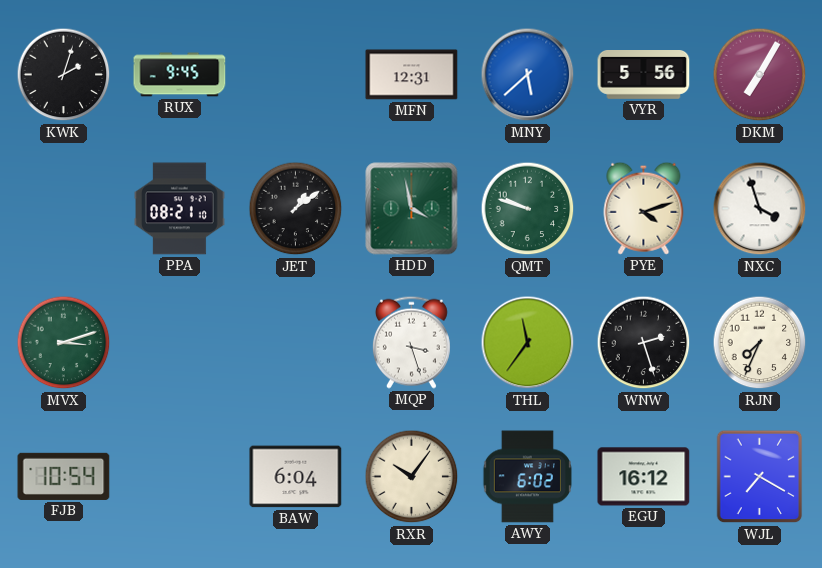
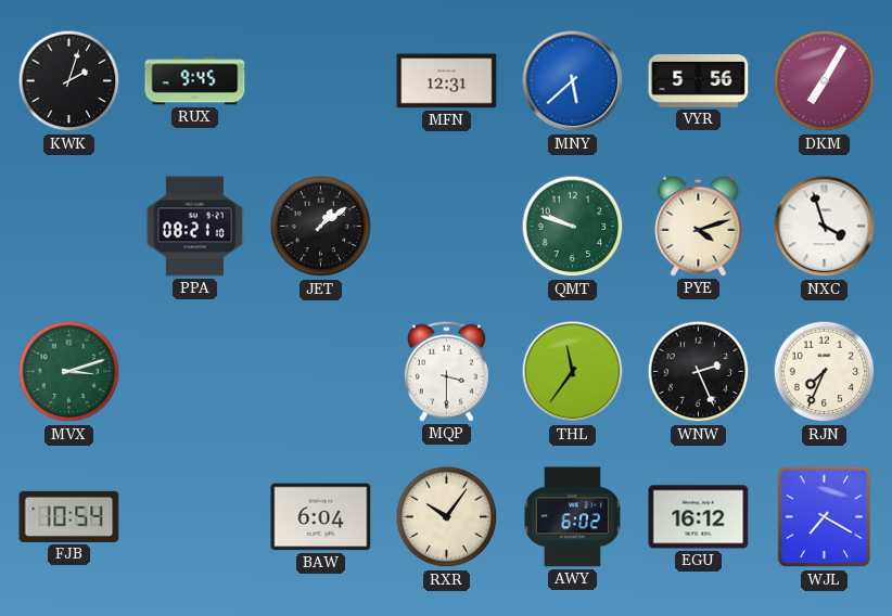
HDD: 3:58 -> none
MQP: 3:27 -> 3:30
WNW: 2:27 -> 2:26
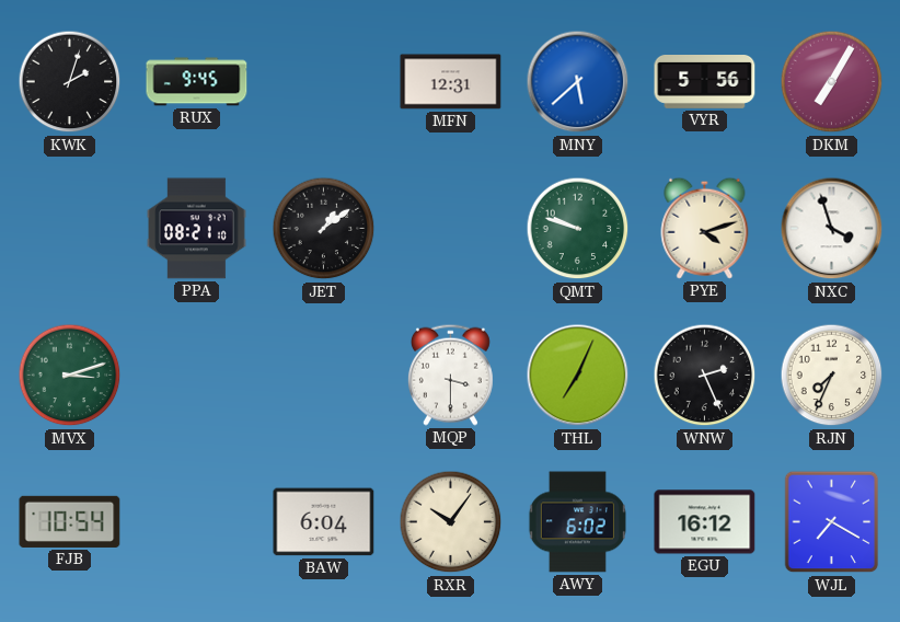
THL: 11:36 -> 7:04
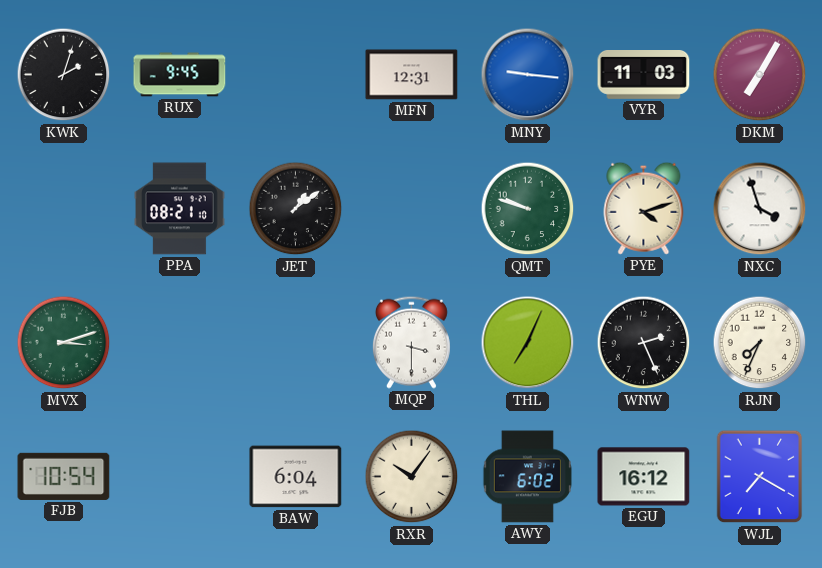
MNY: 5:38 -> 9:16
VYR: 5:56 -> 11:03
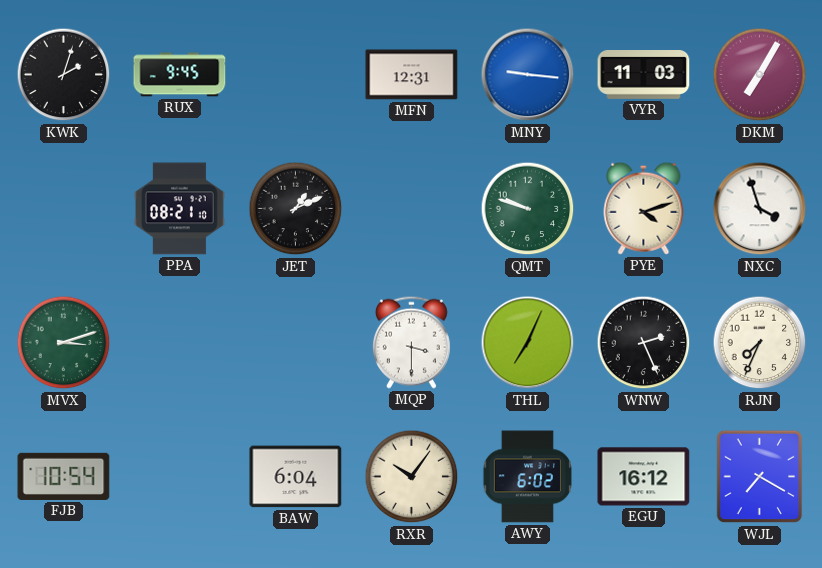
JET: 1:09 -> 1:11
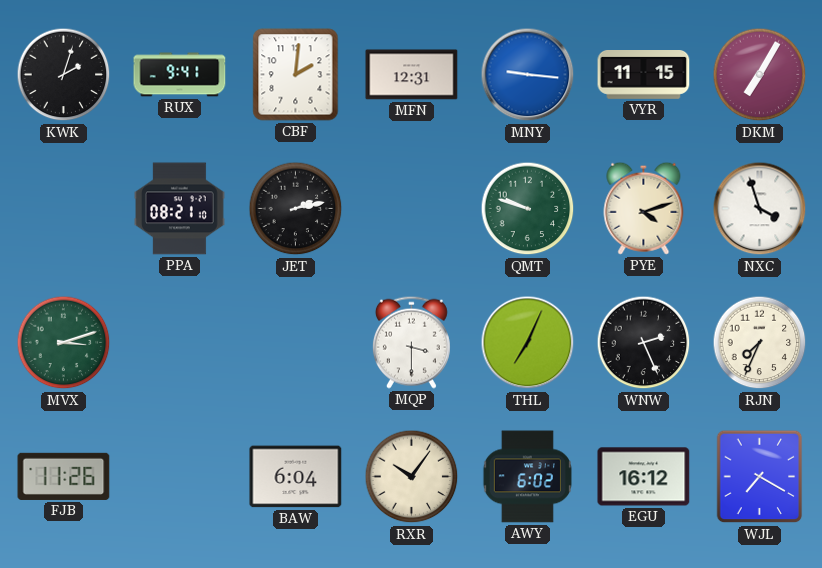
RUX: 9:45 -> 9:41
CBF: none -> 2:01
VYR: 11:03 -> 11:15
JET: 1:11 -> 2:13
FJB: 10:54 -> 11:26
